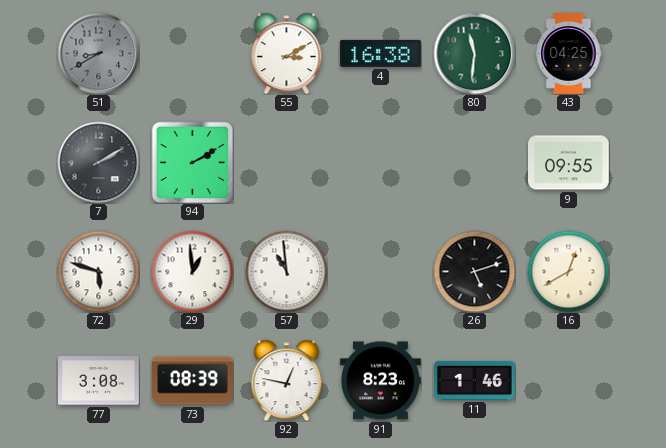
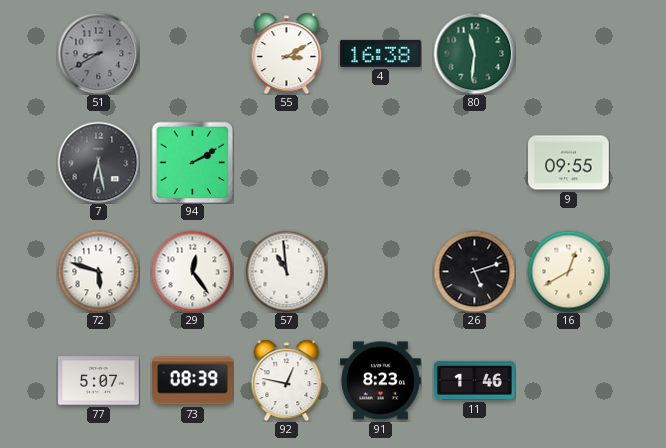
43: 04:25 -> none
7: 2:10 -> 6:28
29: 12:59 -> 12:24
77: 3:08 -> 5:07
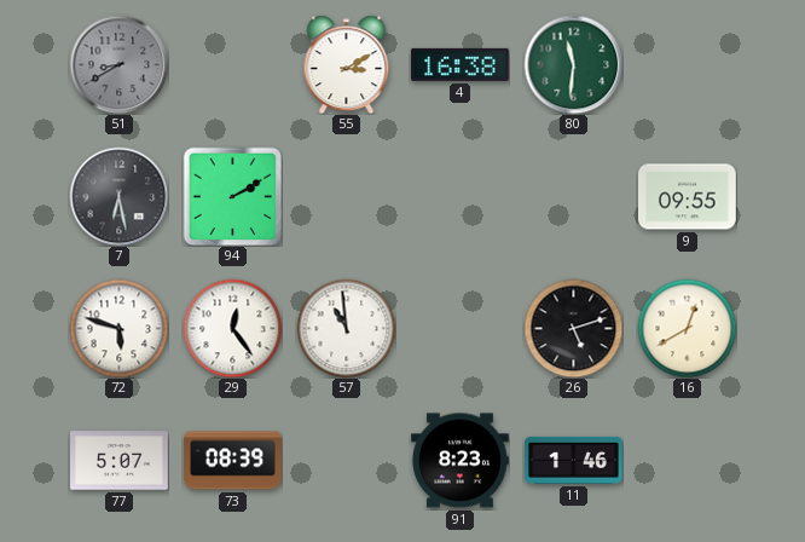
92: 12:47 -> none
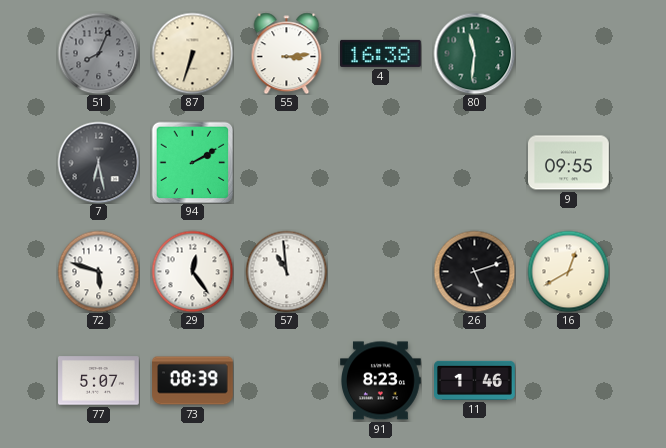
51: 8:40 -> 8:04
87: none -> 6:33
55: 3:10 -> 3:14
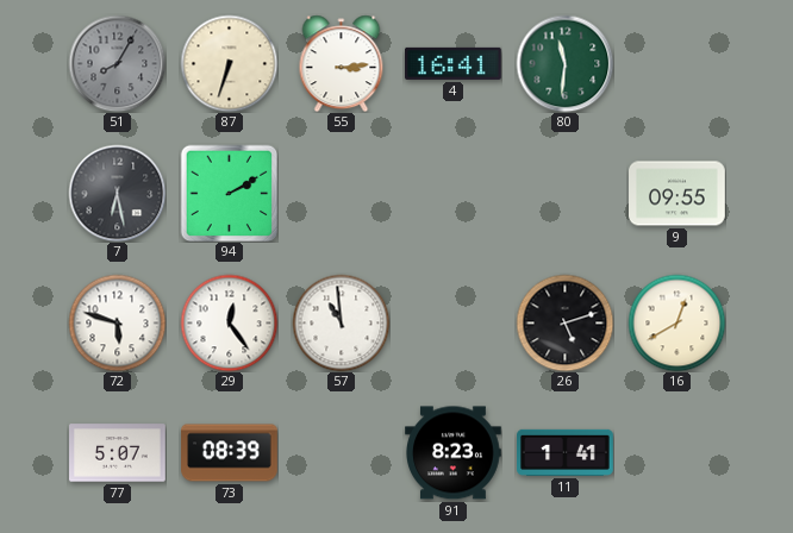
51: 8:04 -> 8:05
4: 16:38 -> 16:41
11: 1:46 -> 1:41
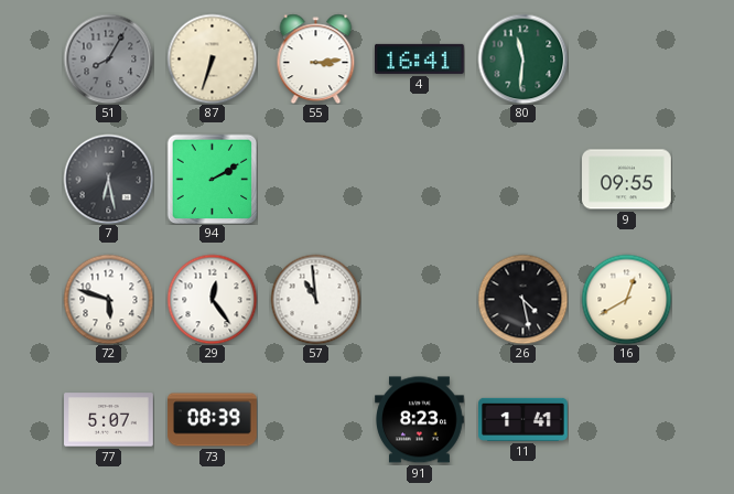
26: 5:12 -> 4:28
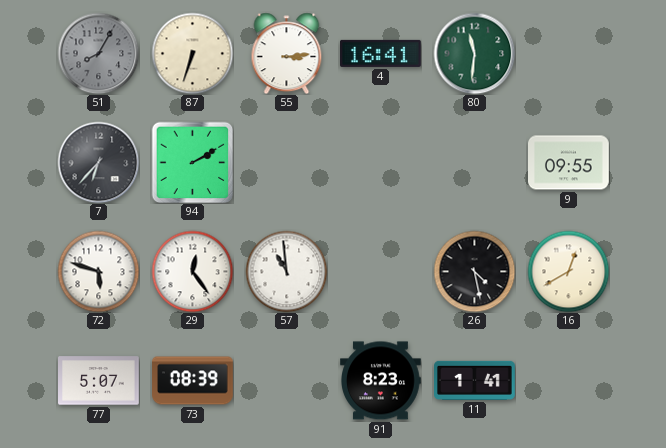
7: 6:28 -> 6:37
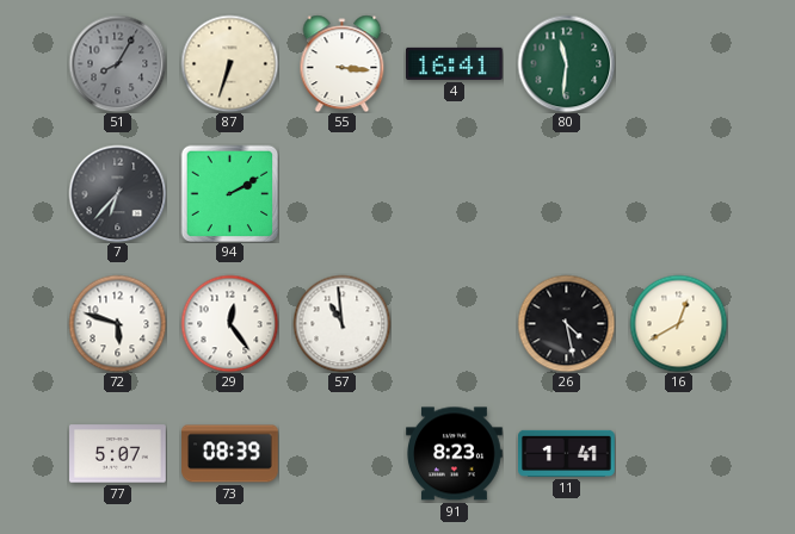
55: 3:14 -> 3:16
9: 09:55 -> none
